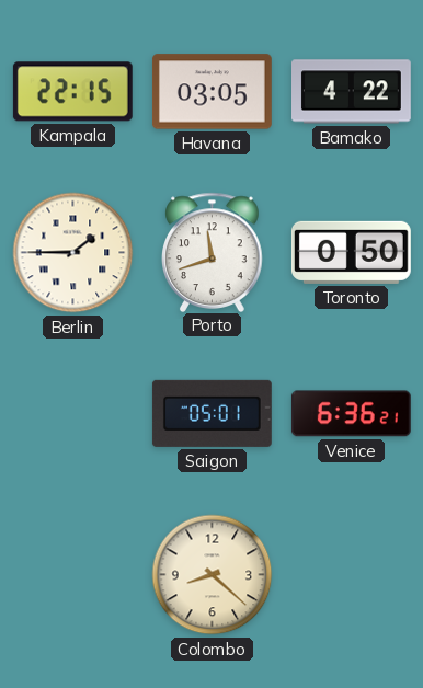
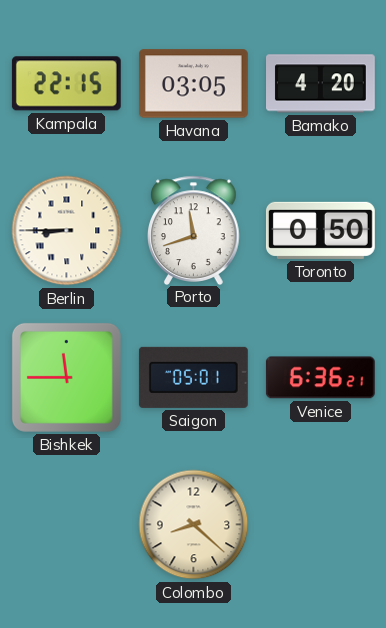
Bamako: 4:22 -> 4:20
Berlin: 1:45 -> 8:45
Bishkek: none -> 11:45
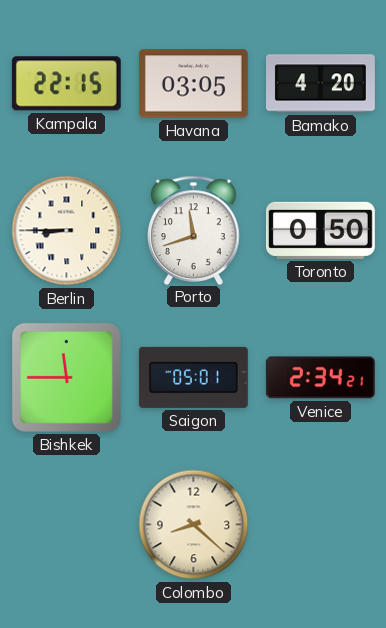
Venice: 6:36 -> 2:34
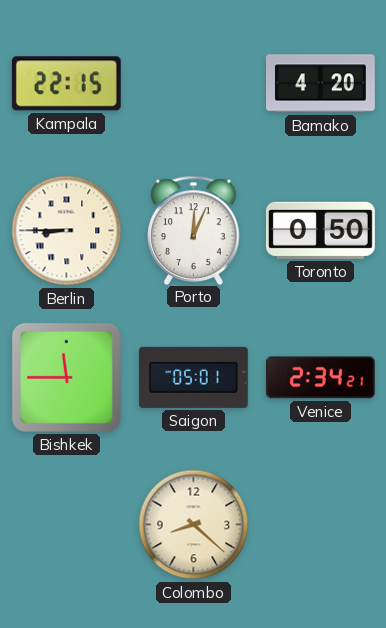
Havana: 03:05 -> none
Porto: 11:42 -> 12:04
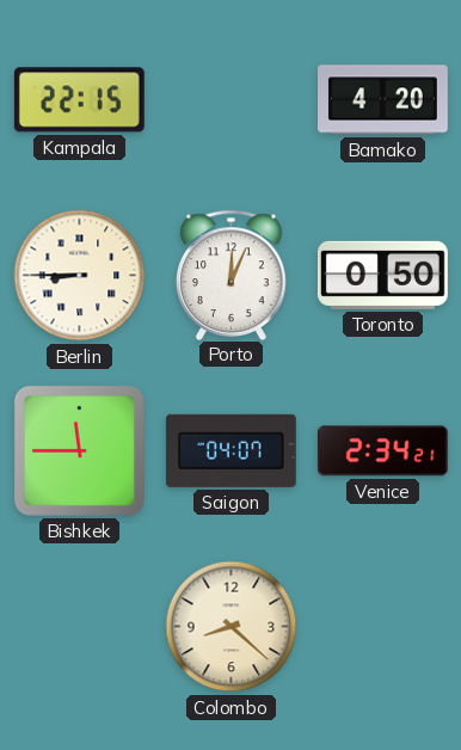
Saigon: 05:01 -> 04:07
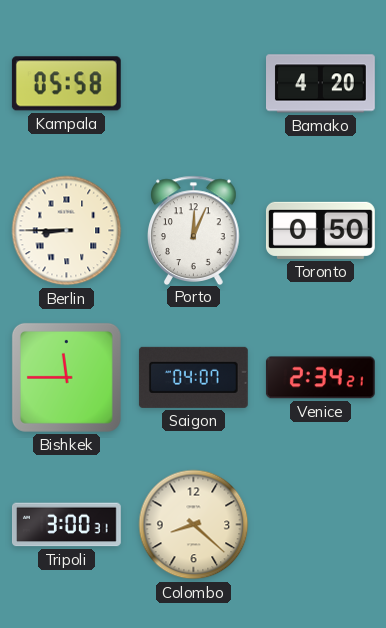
Kampala: 22:15 -> 05:58
Tripoli: none -> 3:00
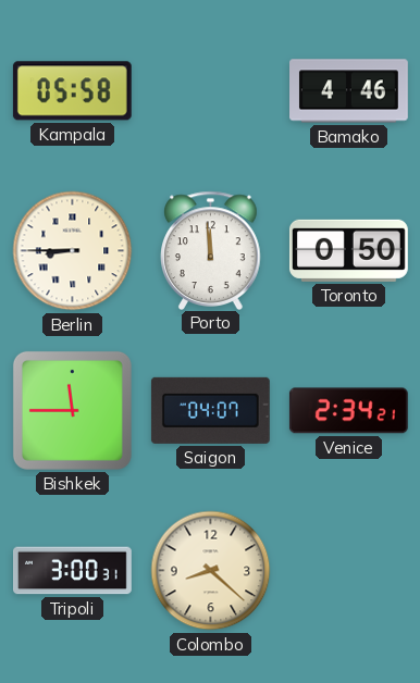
Bamako: 4:20 -> 4:46
Porto: 12:04 -> 11:59
